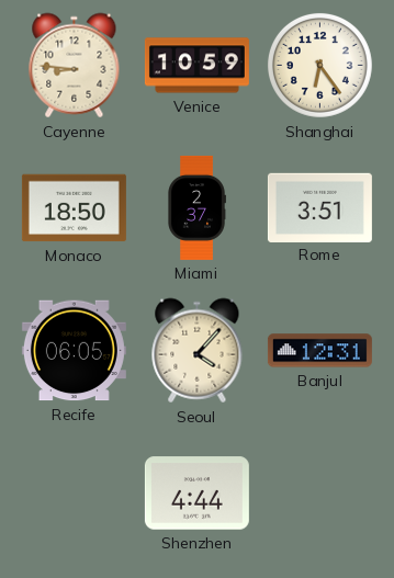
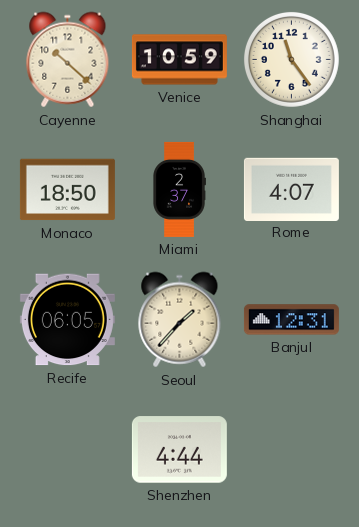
Cayenne: 8:46 -> 10:22
Shanghai: 6:24 -> 11:24
Rome: 3:51 -> 4:07
Seoul: 4:07 -> 1:37
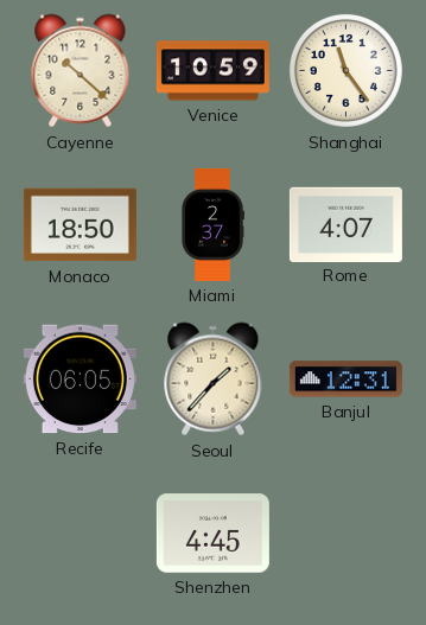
Shenzhen: 4:44 -> 4:45
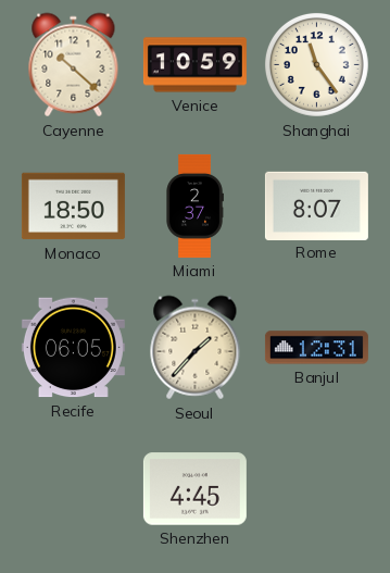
Rome: 4:07 -> 8:07
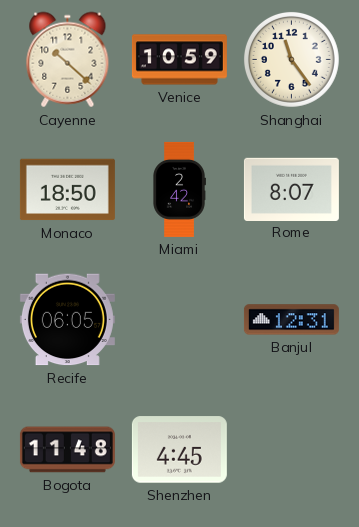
Miami: 2:37 -> 2:42
Seoul: 1:37 -> none
Bogota: none -> 11:48
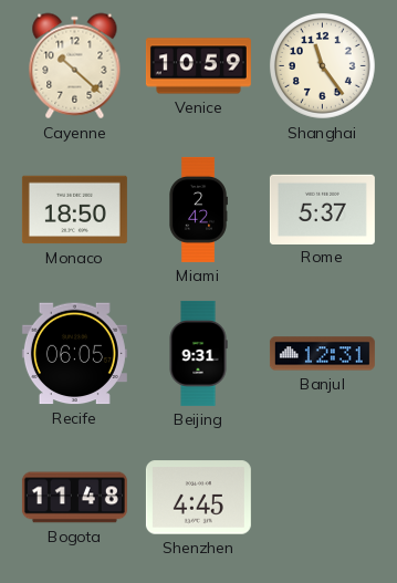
Rome: 8:07 -> 5:37
Beijing: none -> 9:31
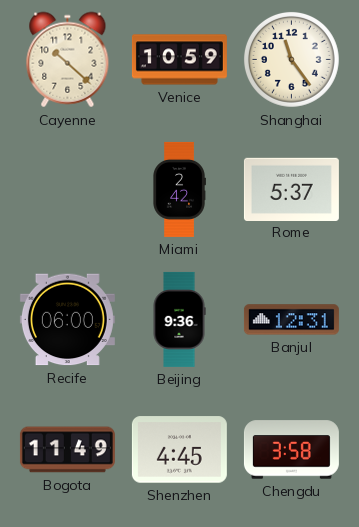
Monaco: 18:50 -> none
Recife: 06:05 -> 06:00
Beijing: 9:31 -> 9:36
Bogota: 11:48 -> 11:49
Chengdu: none -> 3:58
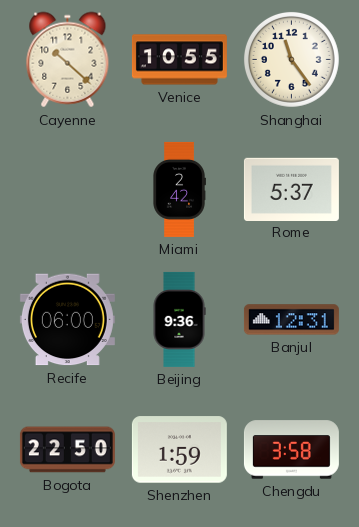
Venice: 10:59 -> 10:55
Bogota: 11:49 -> 22:50
Shenzhen: 4:45 -> 1:59
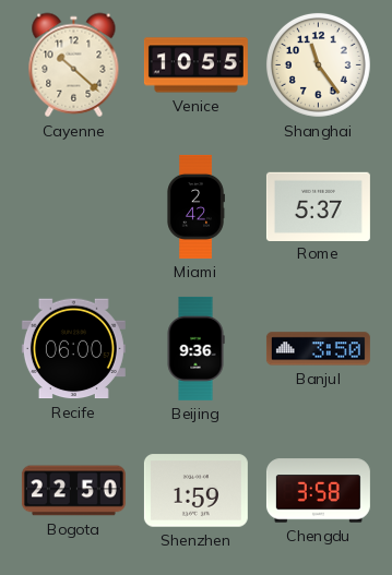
Banjul: 12:31 -> 3:50
